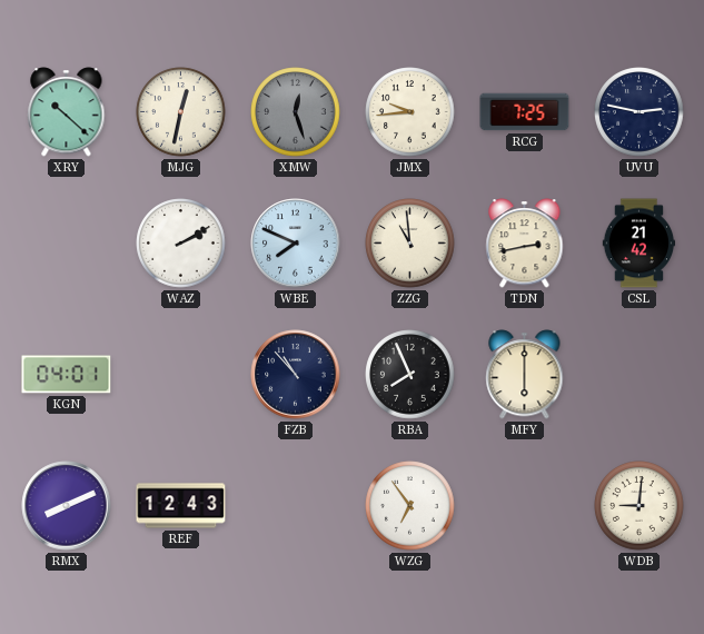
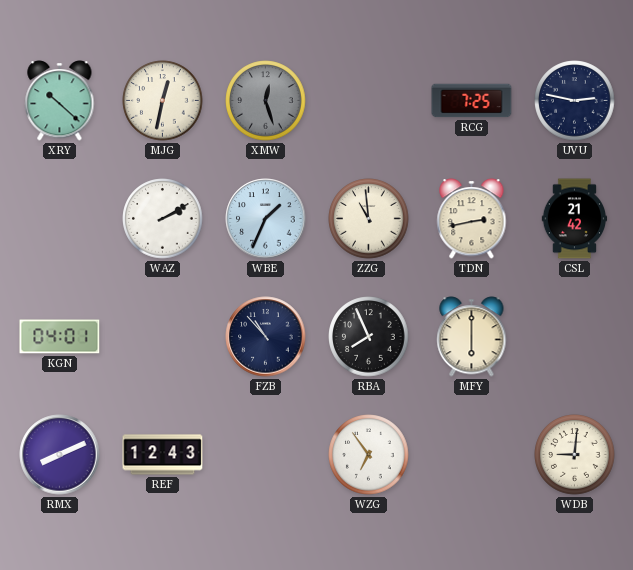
JMX: 9:44 -> none
WBE: 7:49 -> 1:34
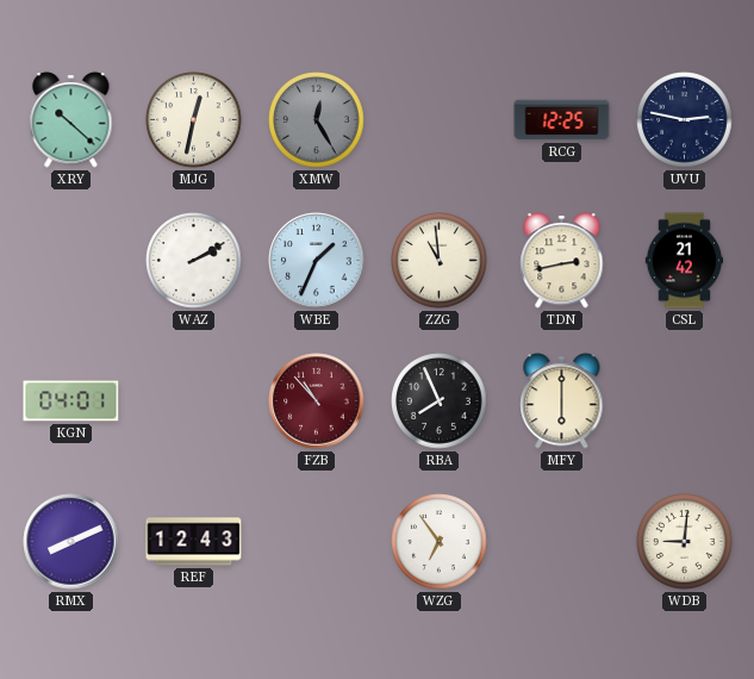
XMW: 12:27 -> 12:25
RCG: 7:25 -> 12:25
FZB dial: navy -> burgundy
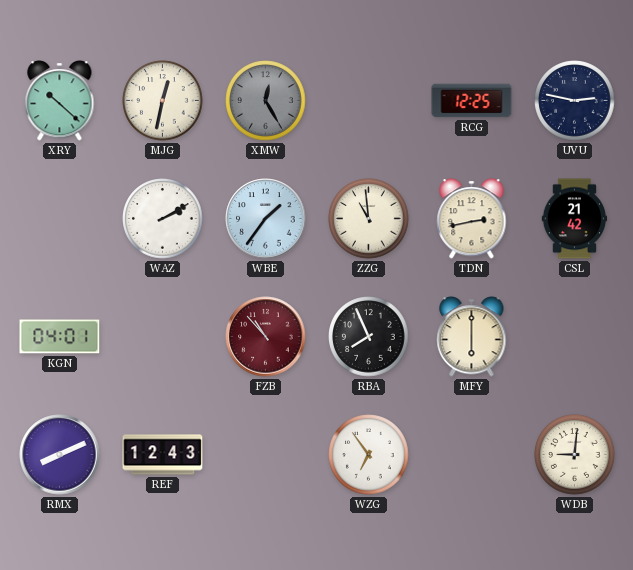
WBE: 1:34 -> 1:36
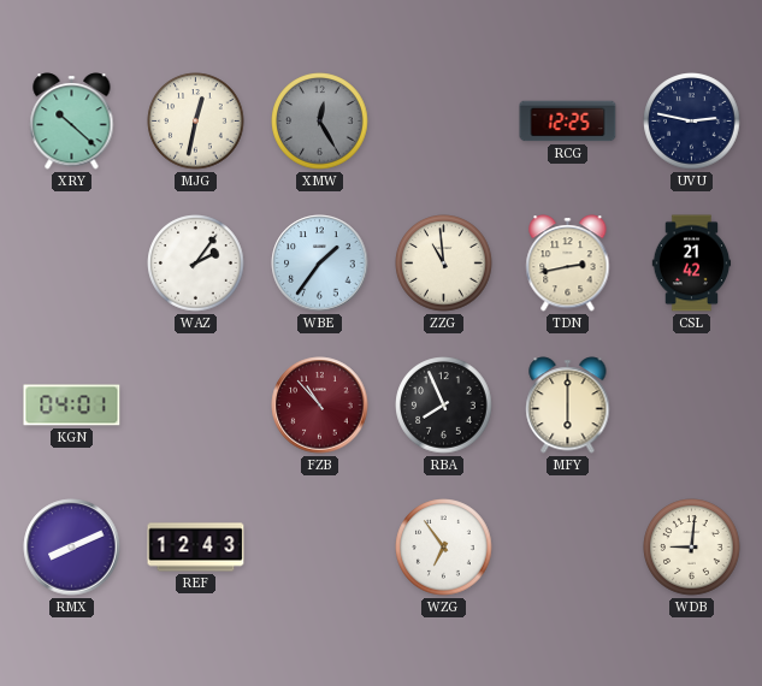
WAZ: 2:10 -> 2:06
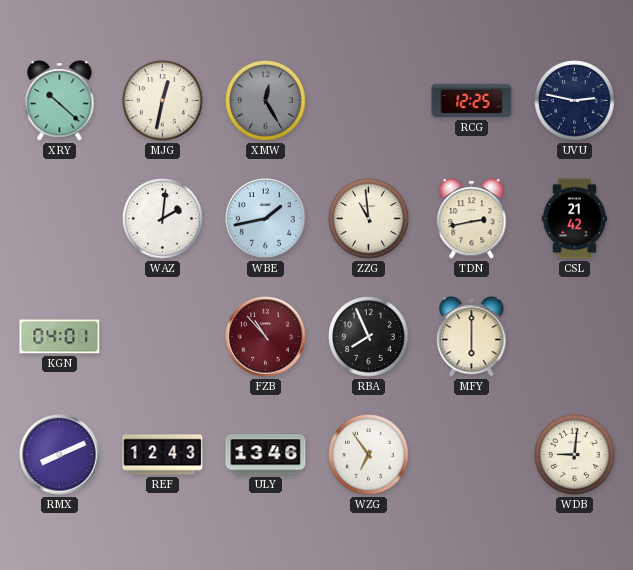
WAZ: 2:06 -> 2:01
WBE: 1:36 -> 1:43
ULY: none -> 13:46
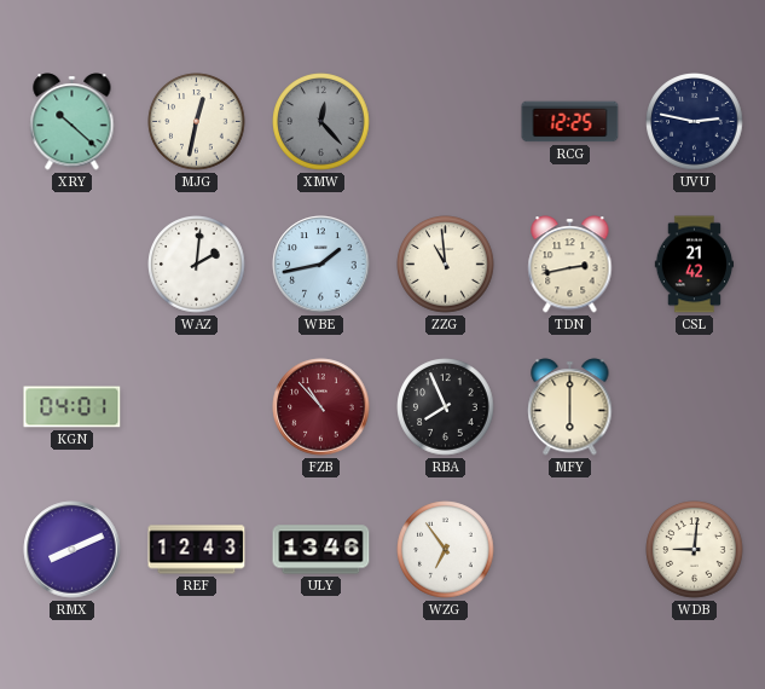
XMW: 12:25 -> 12:23
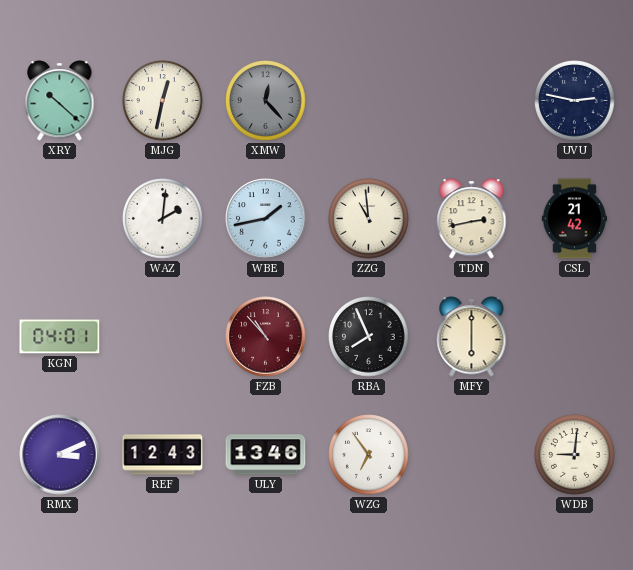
RCG: 12:25 -> none
RMX: 8:11 -> 3:11
